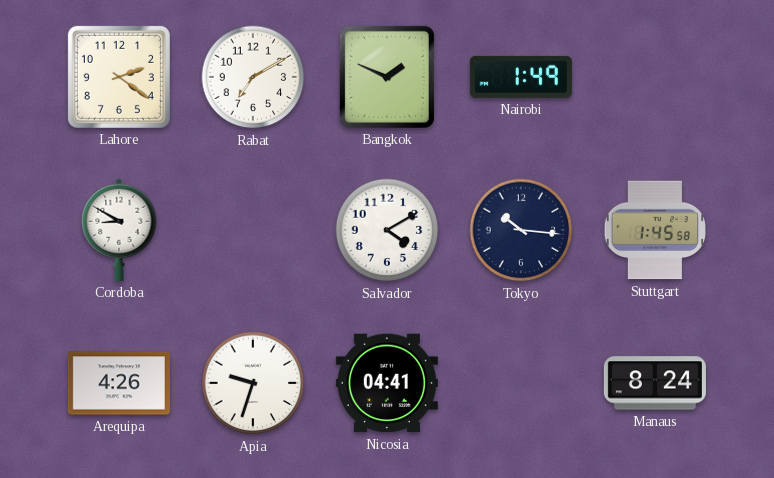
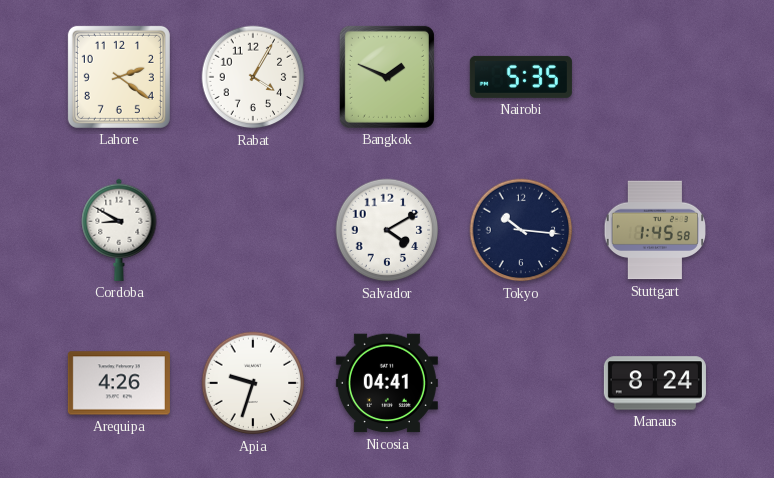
Rabat: 7:10 -> 4:05
Nairobi: 1:49 -> 5:35
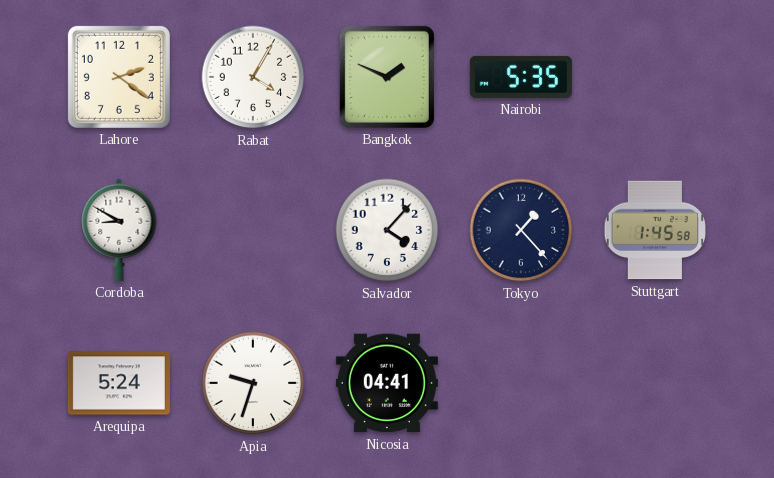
Salvador: 4:10 -> 4:07
Tokyo: 10:16 -> 1:23
Arequipa: 4:26 -> 5:24
Manaus: 8:24 -> none
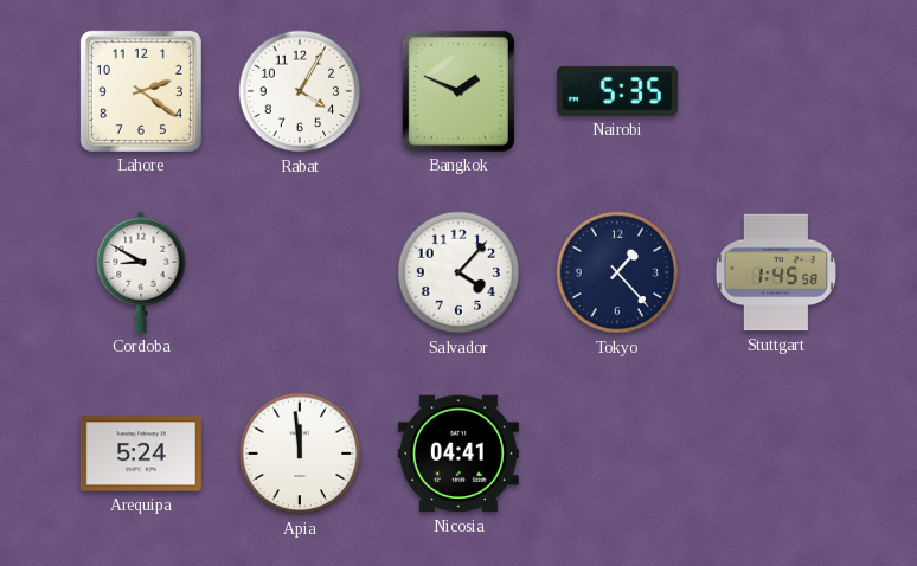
Apia: 9:33 -> 11:59
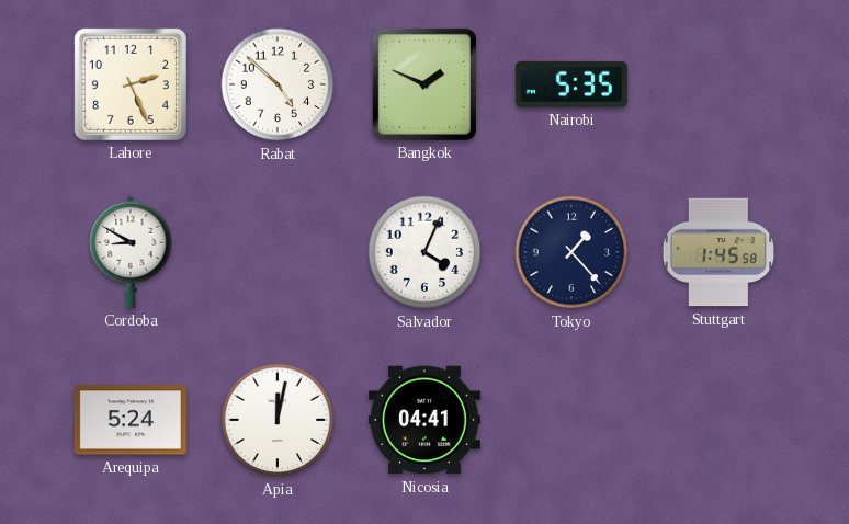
Lahore: 2:21 -> 2:26
Rabat: 4:05 -> 4:52
Salvador: 4:07 -> 4:04
Apia: 11:59 -> 12:02
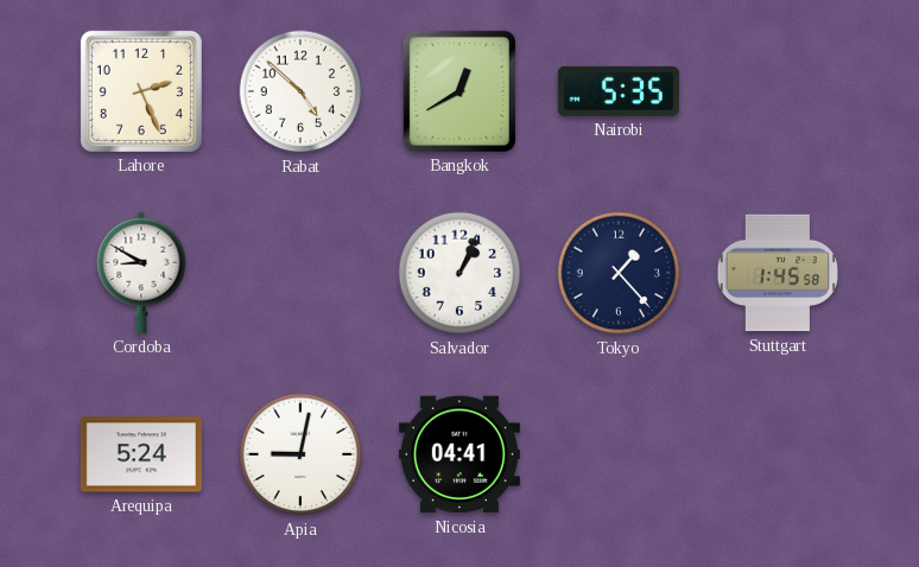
Bangkok: 1:49 -> 12:40
Salvador: 4:04 -> 1:04
Apia: 12:02 -> 9:02
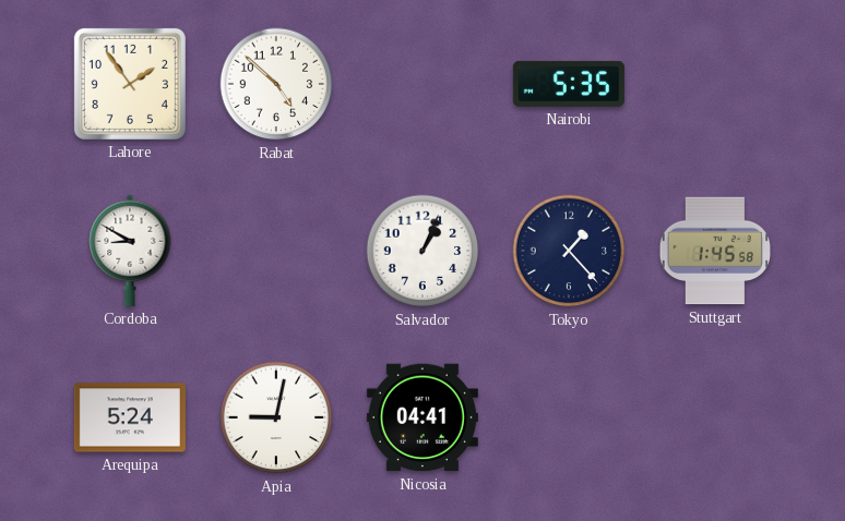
Lahore: 2:26 -> 1:54
Bangkok: 12:40 -> none
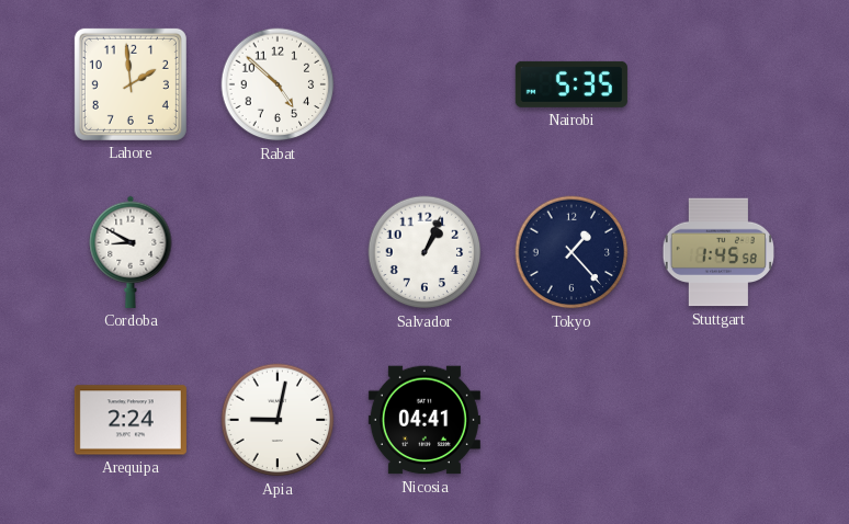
Lahore: 1:54 -> 1:59
Arequipa: 5:24 -> 2:24
